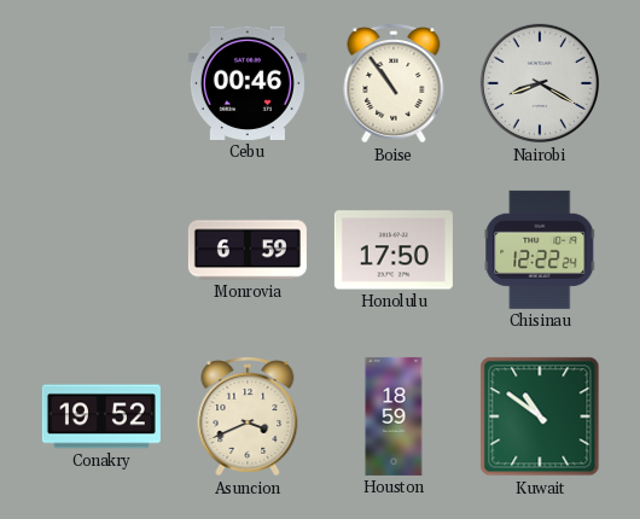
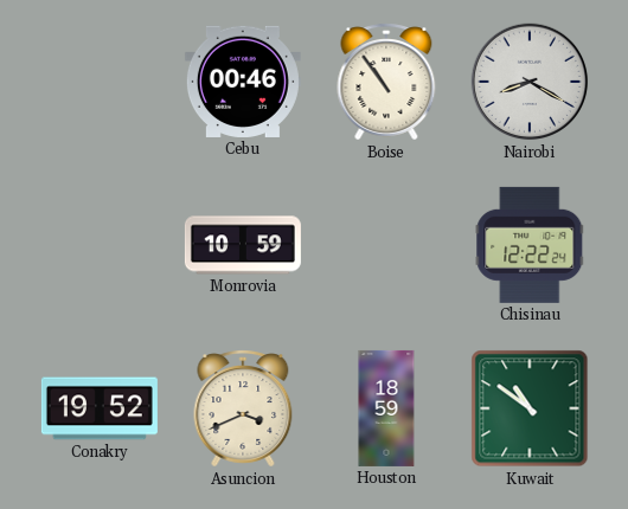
Monrovia: 6:59 -> 10:59
Honolulu: 17:50 -> none
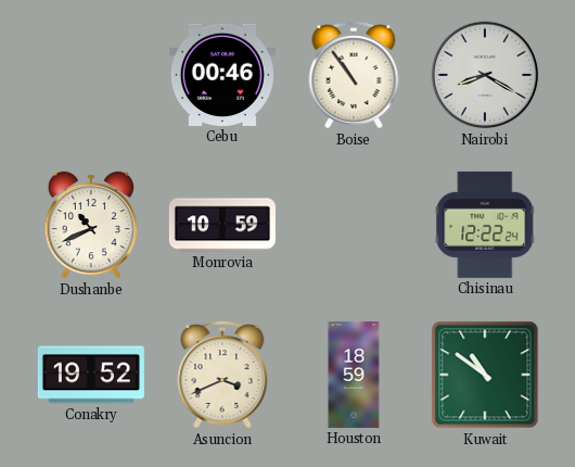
Dushanbe: none -> 10:41
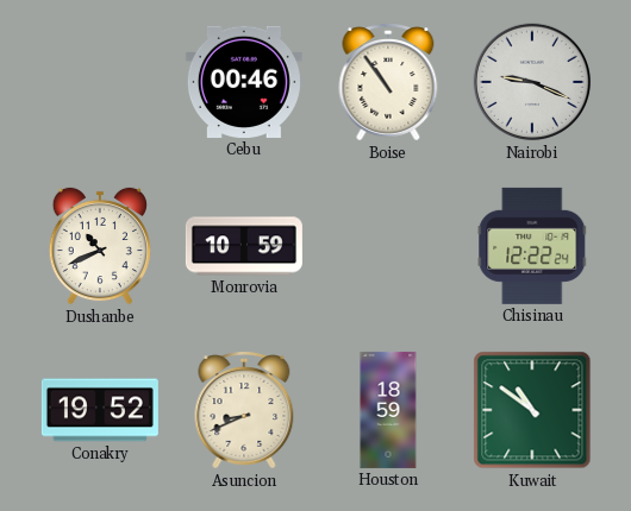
Nairobi: 8:20 -> 9:19
Asuncion: 3:41 -> 8:41
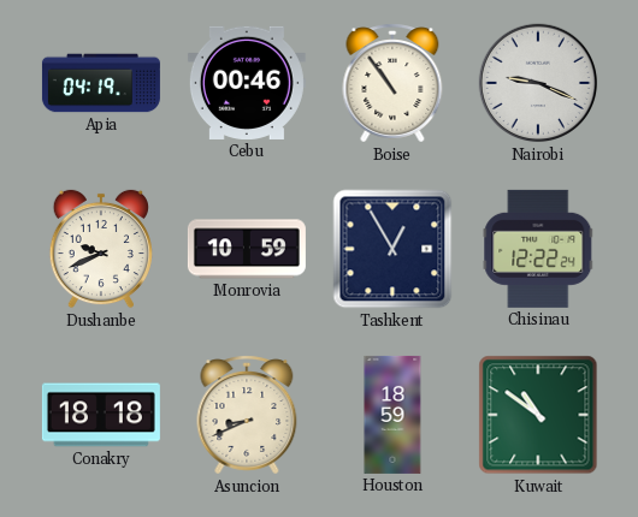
Apia: none -> 04:19
Dushanbe: 10:41 -> 9:41
Tashkent: none -> 12:55
Conakry: 19:52 -> 18:18
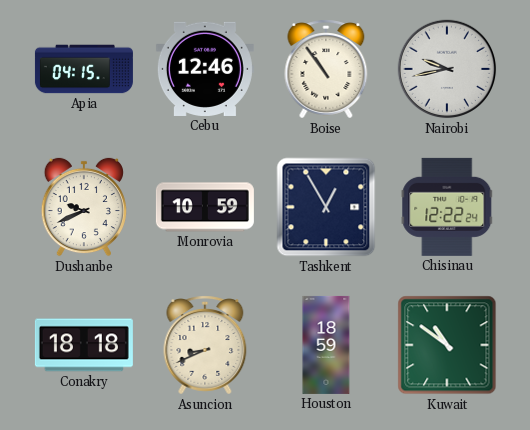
Apia: 04:19 -> 04:15
Cebu: 00:46 -> 12:46
Nairobi: 9:19 -> 9:43
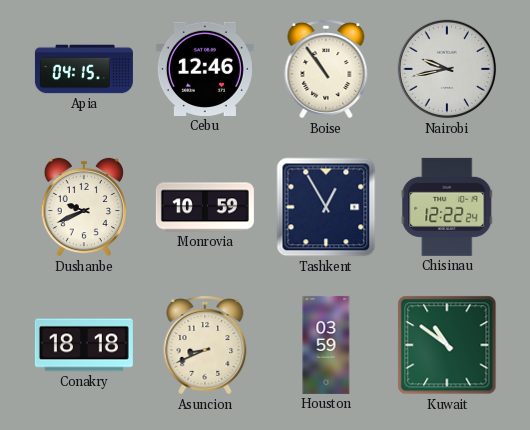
Houston: 18:59 -> 03:59
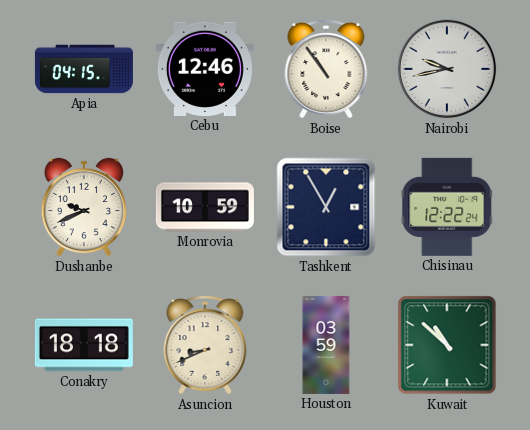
Kuwait: 10:51 -> 10:52
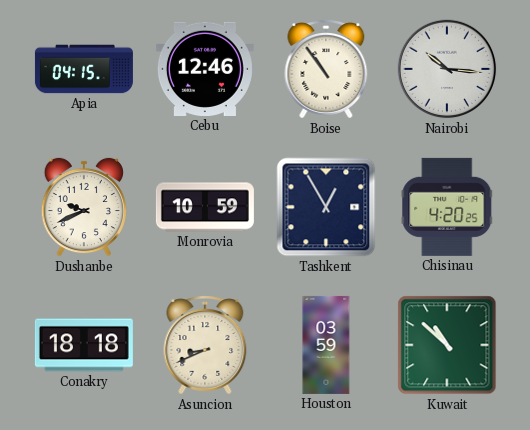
Nairobi: 9:43 -> 10:16
Chisinau: 12:22 -> 4:20
